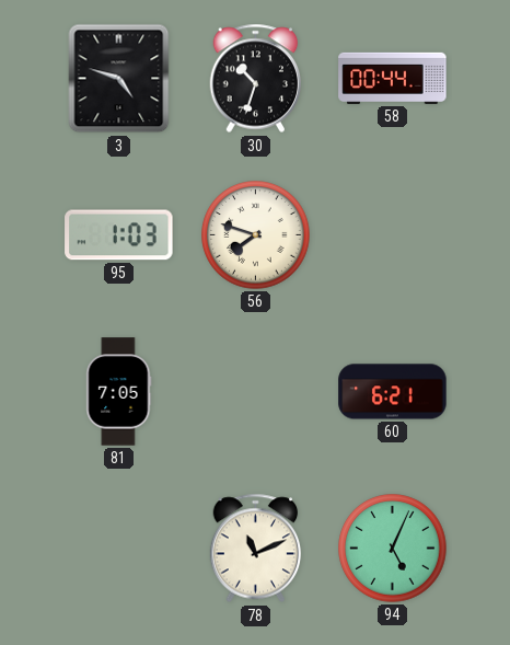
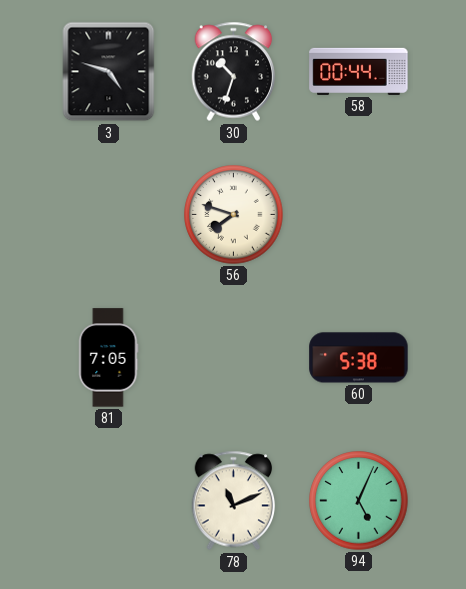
95: 1:03 -> none
60: 6:21 -> 5:38
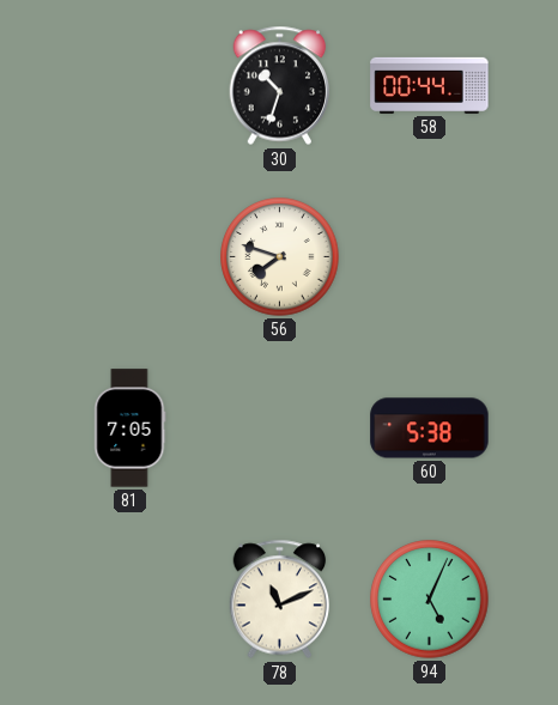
3: 4:48 -> none
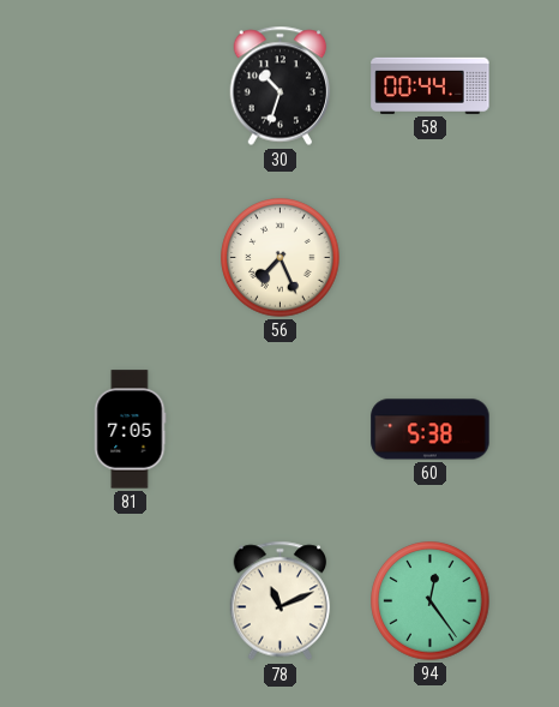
56: 7:48 -> 7:26
94: 5:04 -> 12:24
